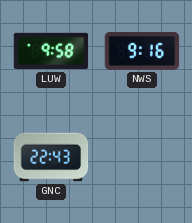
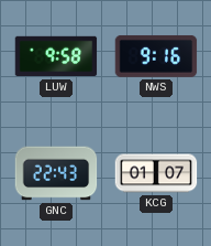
KCG: none -> 01:07
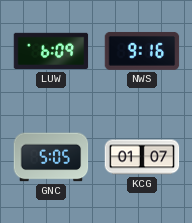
LUW: 9:58 -> 6:09
GNC: 22:43 -> 5:05
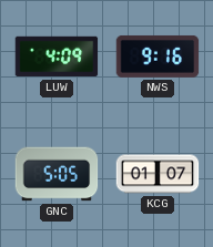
LUW: 6:09 -> 4:09
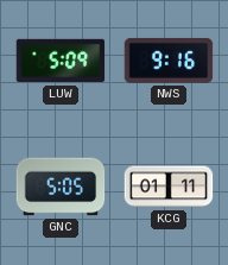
LUW: 4:09 -> 5:09
KCG: 01:07 -> 01:11
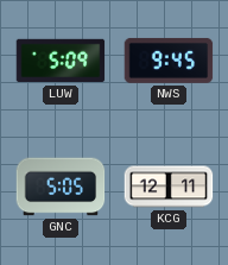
NWS: 9:16 -> 9:45
KCG: 01:11 -> 12:11
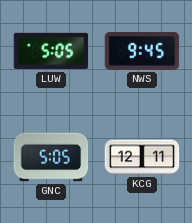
LUW: 5:09 -> 5:05
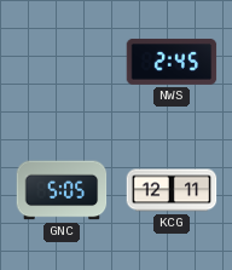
LUW: 5:05 -> none
NWS: 9:45 -> 2:45
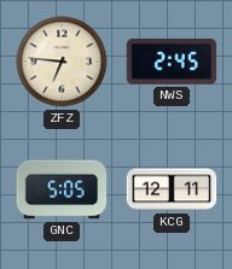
ZFZ: none -> 6:46
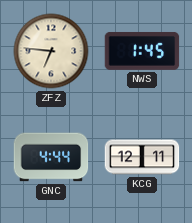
NWS: 2:45 -> 1:45
GNC: 5:05 -> 4:44
